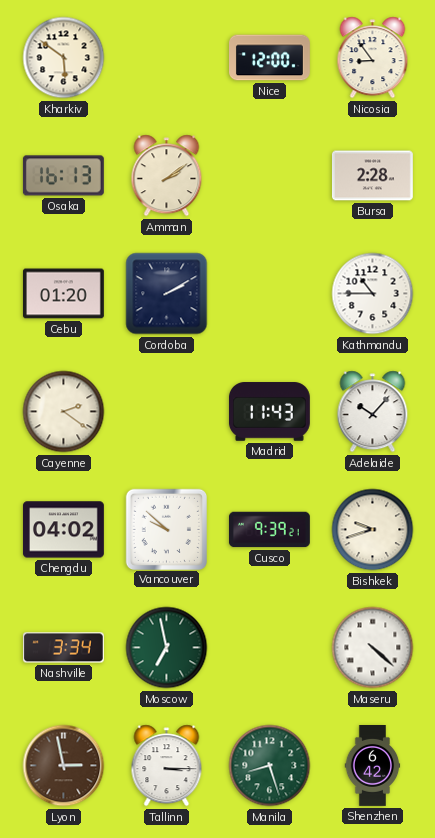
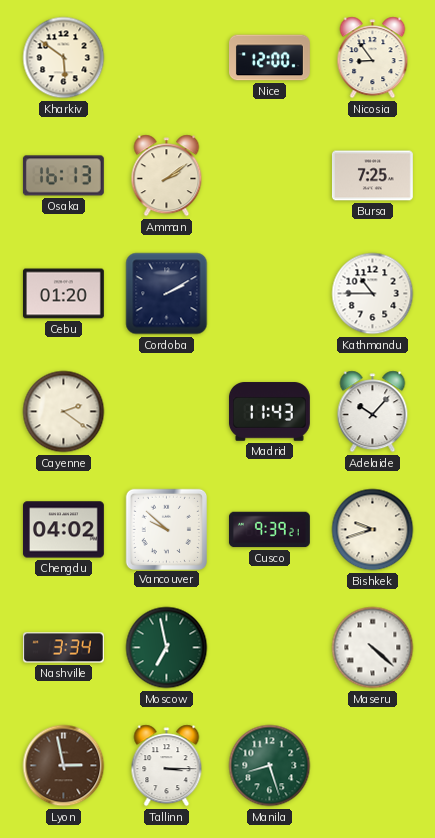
Bursa: 2:28 -> 7:25
Shenzhen: 6:42 -> none
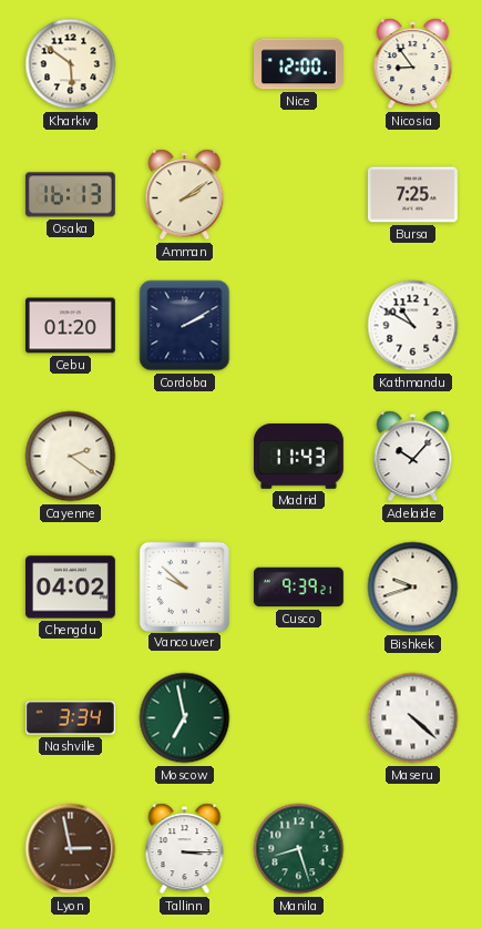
Kathmandu: 10:45 -> 10:50
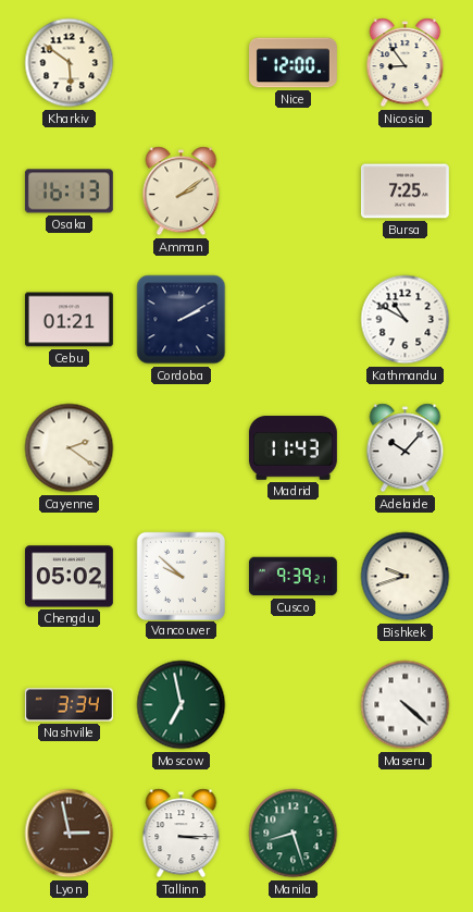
Cebu: 01:20 -> 01:21
Chengdu: 04:02 -> 05:02
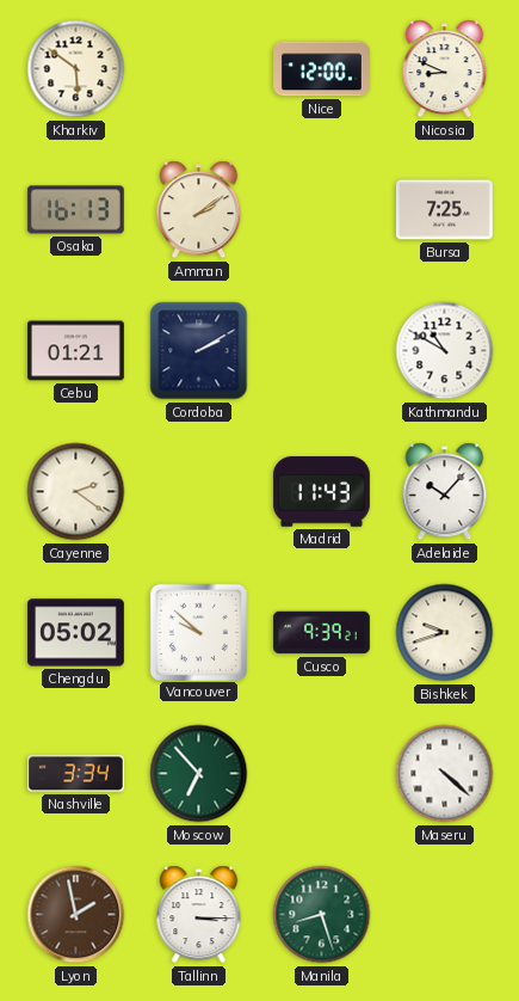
Nicosia: 8:54 -> 8:49
Moscow: 6:58 -> 6:53
Lyon: 2:58 -> 1:58
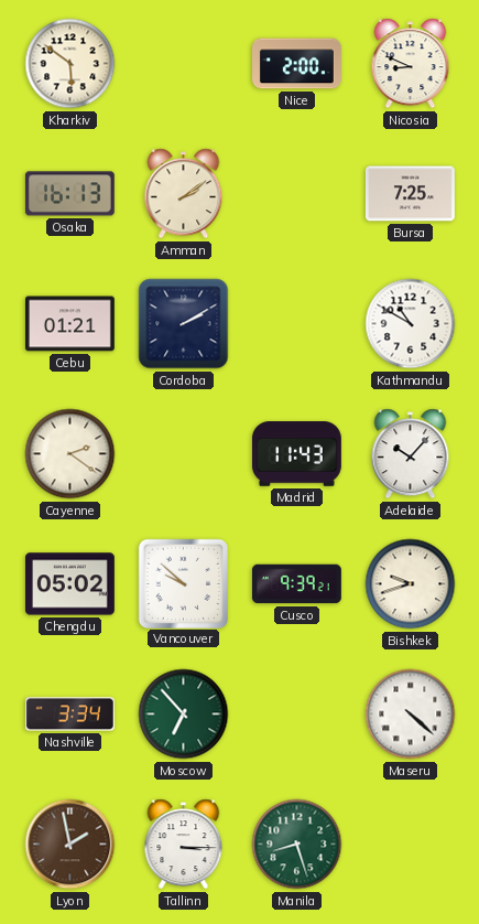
Nice: 12:00 -> 2:00
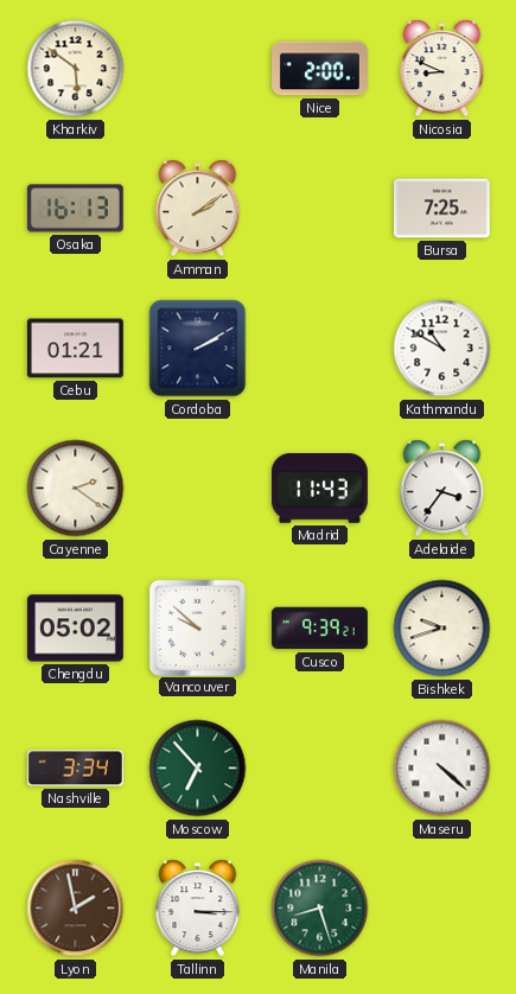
Adelaide: 10:07 -> 3:36
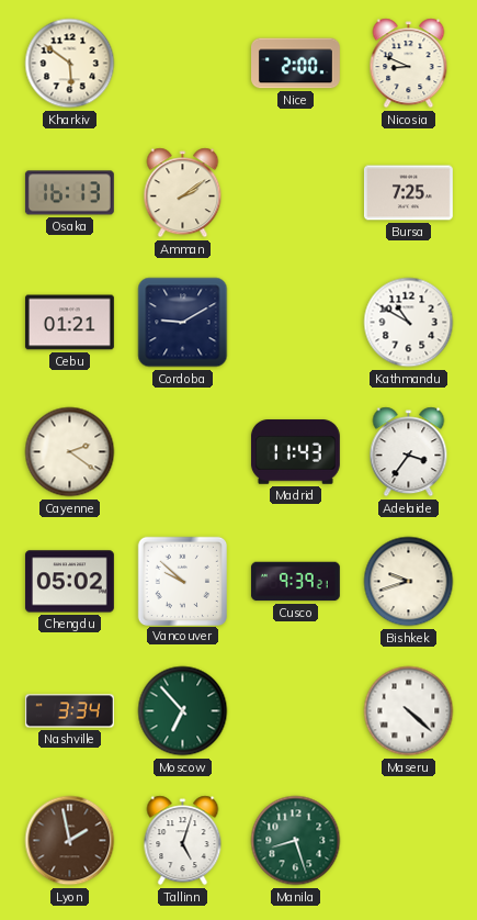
Cordoba: 2:10 -> 9:10
Tallinn: 3:15 -> 5:03
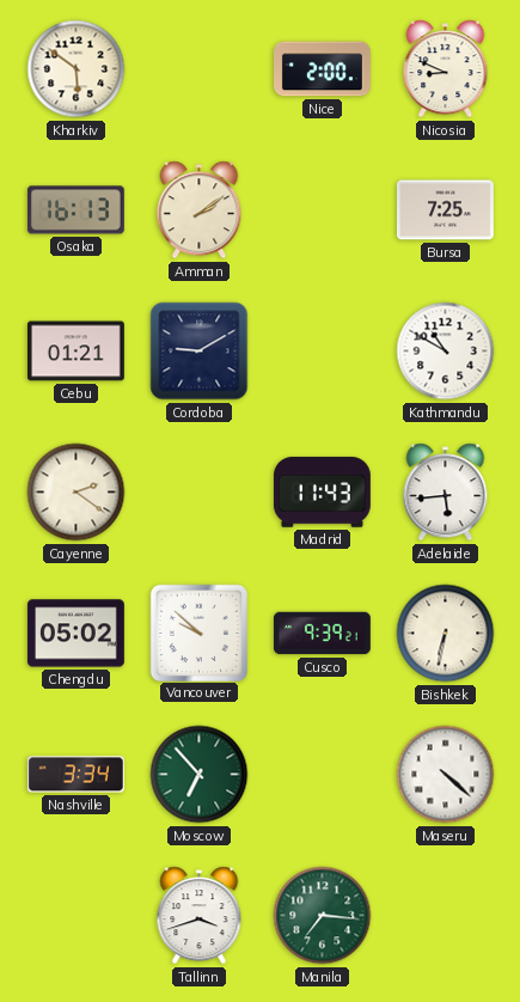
Adelaide: 3:36 -> 5:44
Bishkek: 9:42 -> 6:32
Lyon: 1:58 -> none
Tallinn: 5:03 -> 3:42
Manila: 8:27 -> 7:16
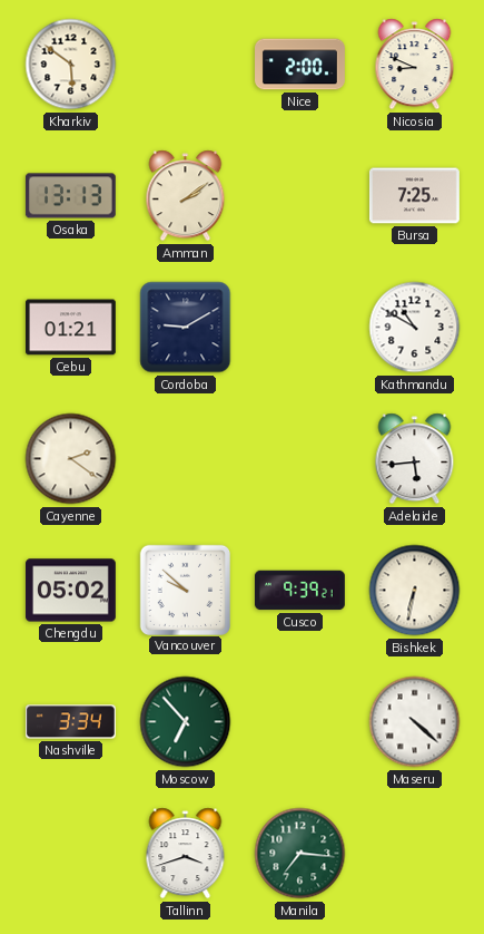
Osaka: 16:13 -> 13:13
Madrid: 11:43 -> none
